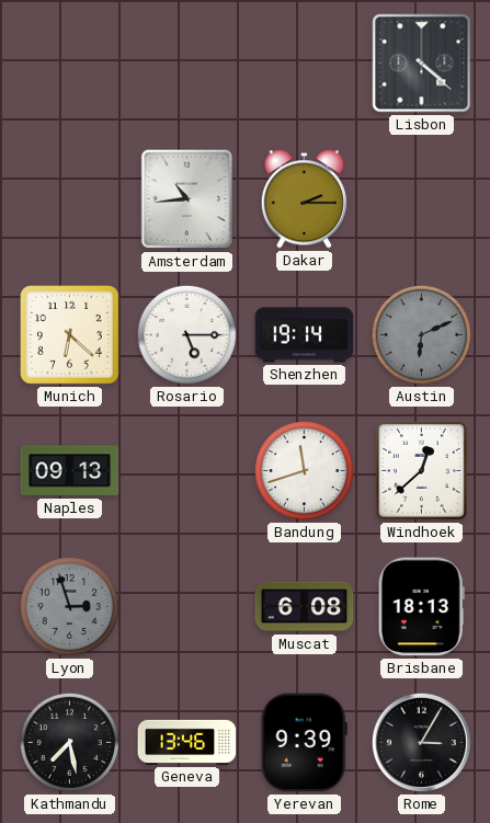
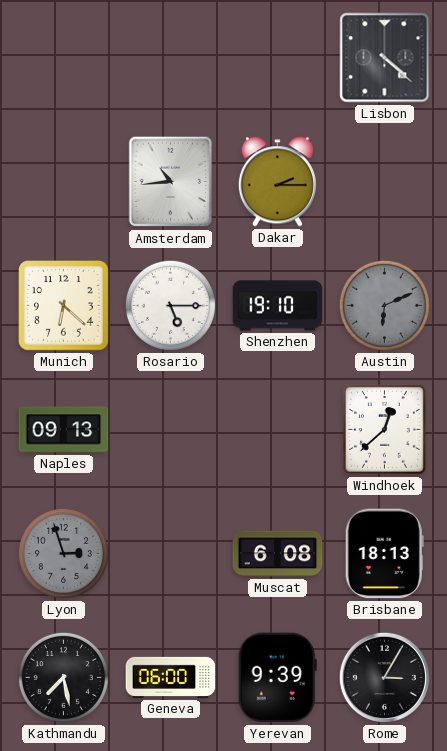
Shenzhen: 19:14 -> 19:10
Bandung: 11:42 -> none
Geneva: 13:46 -> 06:00
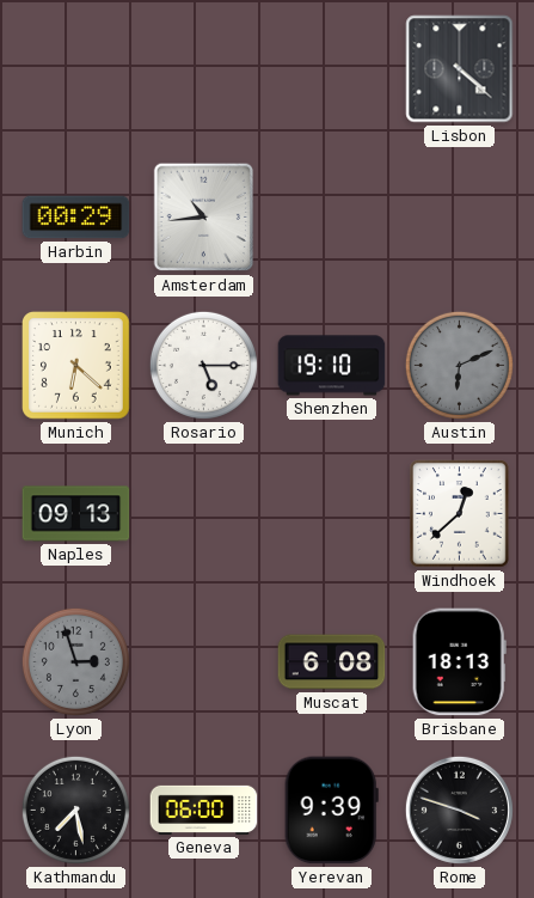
Harbin: none -> 00:29
Dakar: 2:15 -> none
Rome: 3:05 -> 3:48
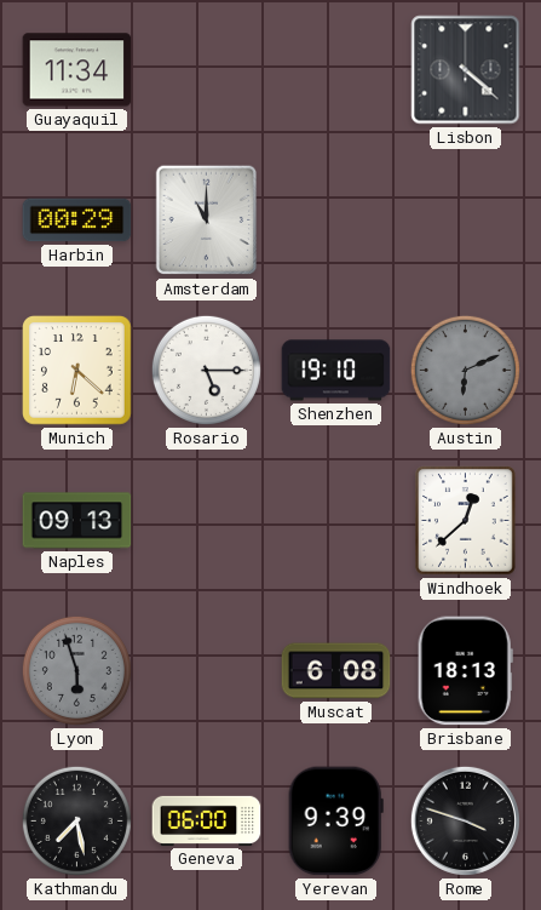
Guayaquil: none -> 11:34
Amsterdam: 10:44 -> 11:00
Lyon: 2:57 -> 5:57
